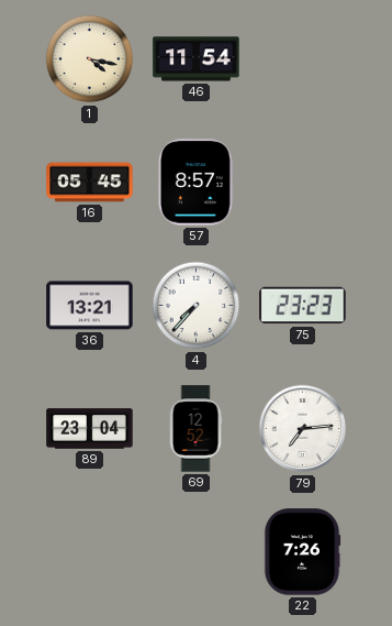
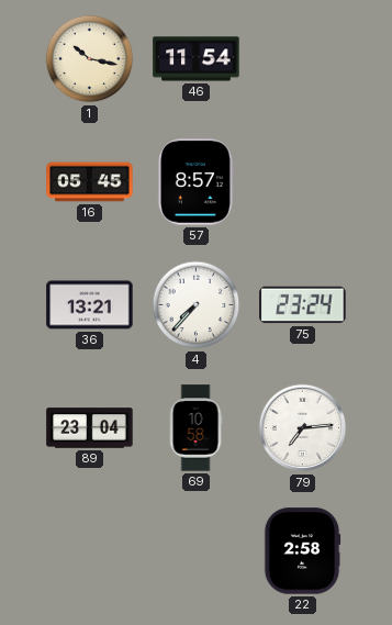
1: 4:17 -> 10:17
75: 23:23 -> 23:24
69: 12:52 -> 10:58
22: 7:26 -> 2:58
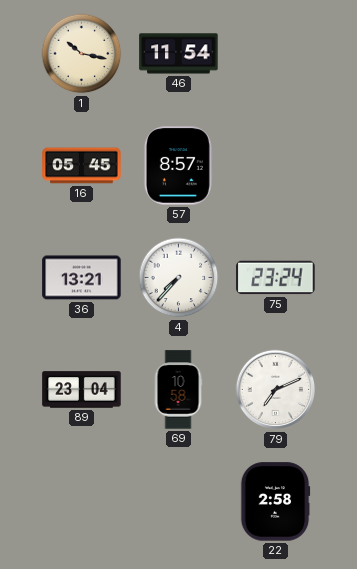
79: 7:14 -> 7:11
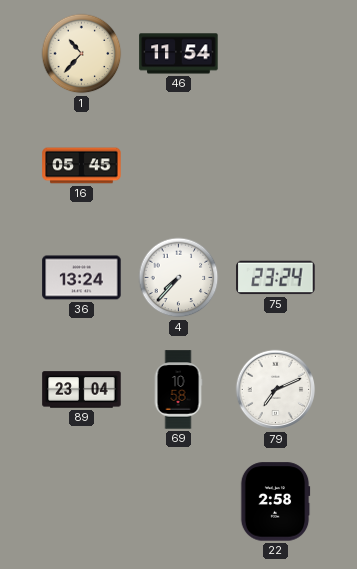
1: 10:17 -> 10:37
57: 8:57 -> none
36: 13:21 -> 13:24
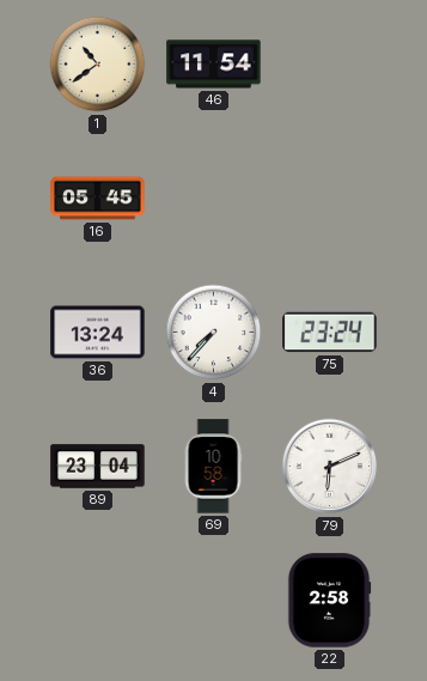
1: 10:37 -> 10:39
79: 7:11 -> 6:11
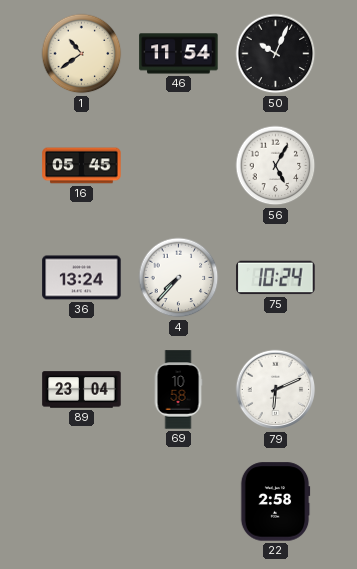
50: none -> 10:04
56: none -> 5:05
75: 23:24 -> 10:24
